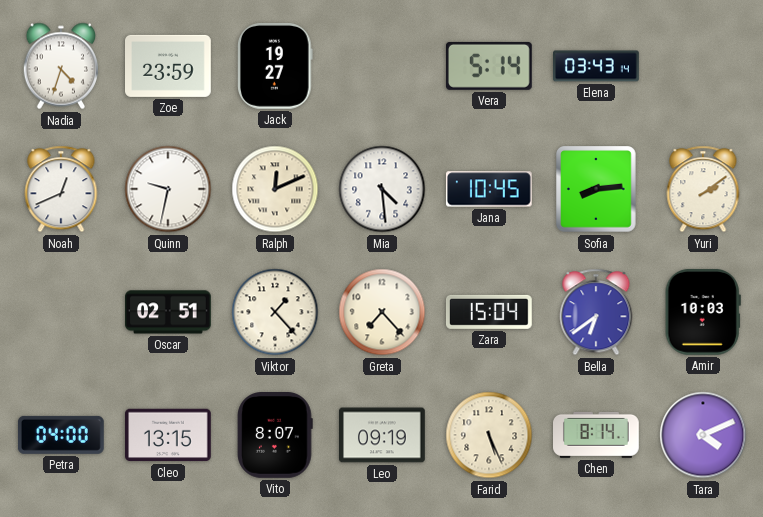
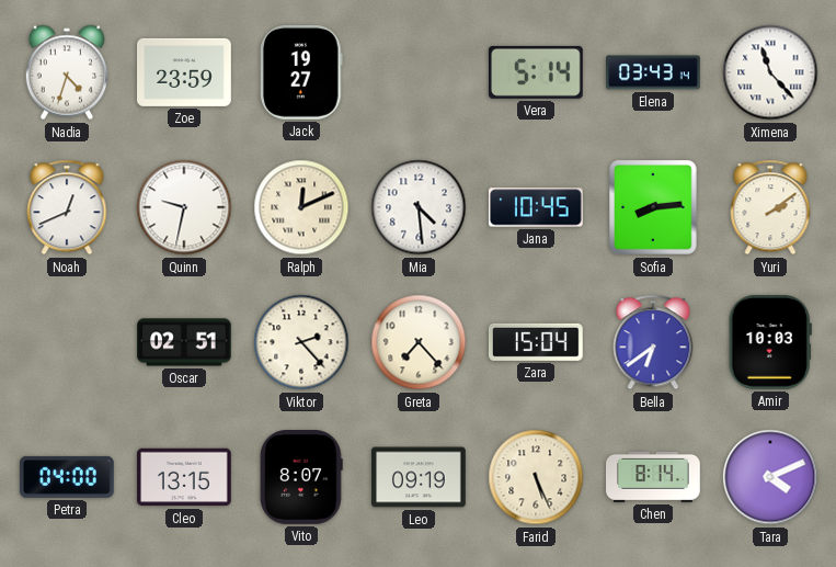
Ximena: none -> 11:23
Viktor: 1:23 -> 2:23
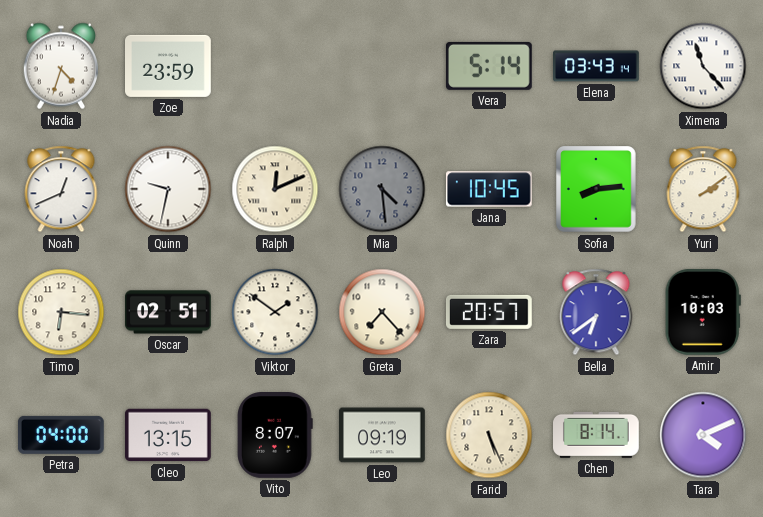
Jack: 19:27 -> none
Mia dial: white -> grey
Timo: none -> 6:16
Viktor: 2:23 -> 1:51
Zara: 15:04 -> 20:57
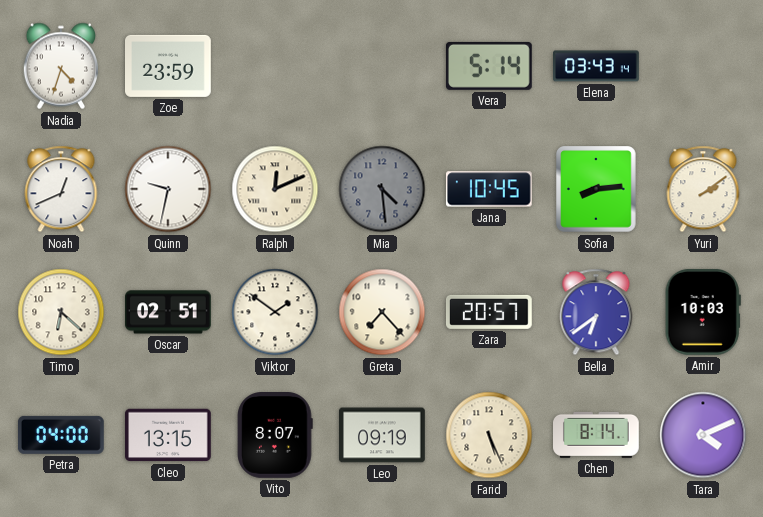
Ximena: 11:23 -> none
Timo: 6:16 -> 6:22
